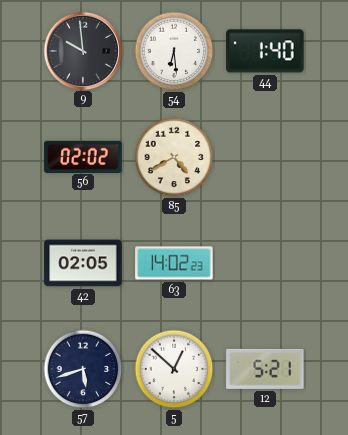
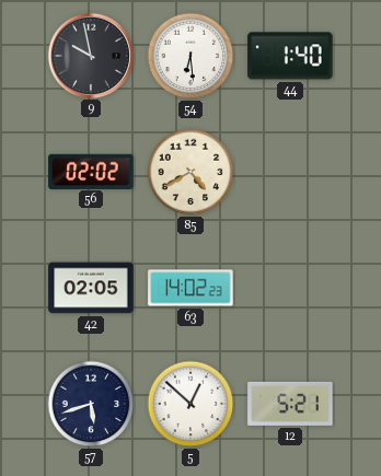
9: 9:59 -> 9:58
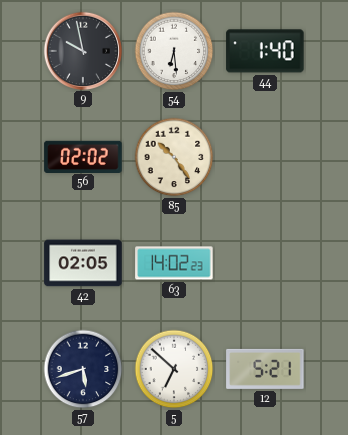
85: 4:40 -> 10:24
5: 12:52 -> 6:52
